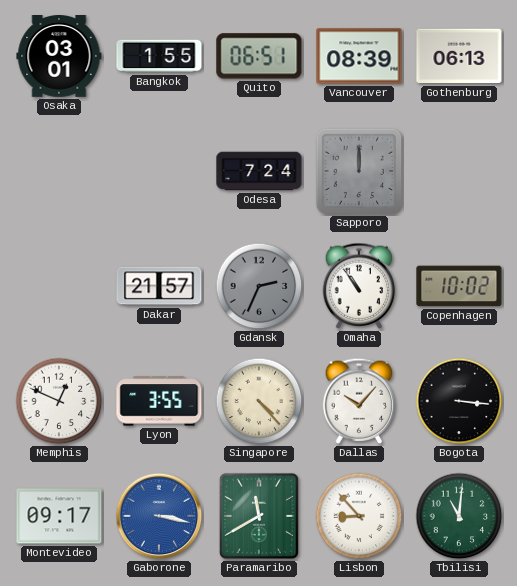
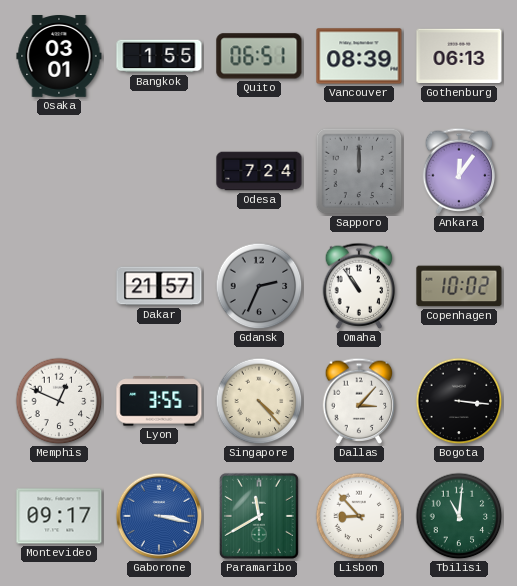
Ankara: none -> 12:06
Dallas: 10:07 -> 3:07
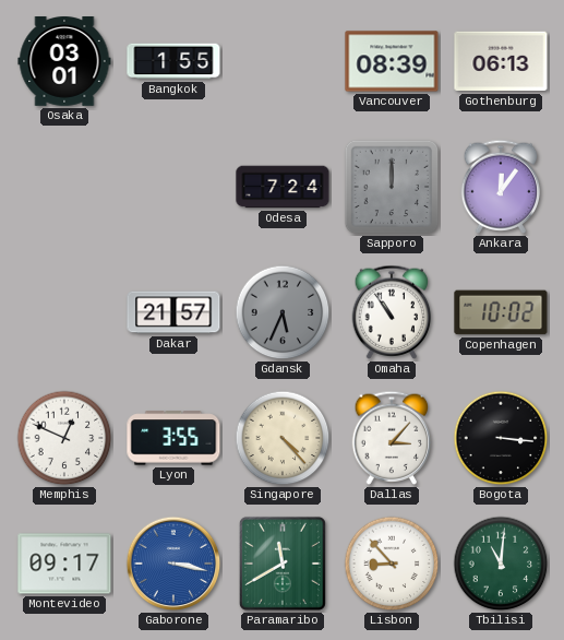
Quito: 06:51 -> none
Gdansk: 2:34 -> 5:34
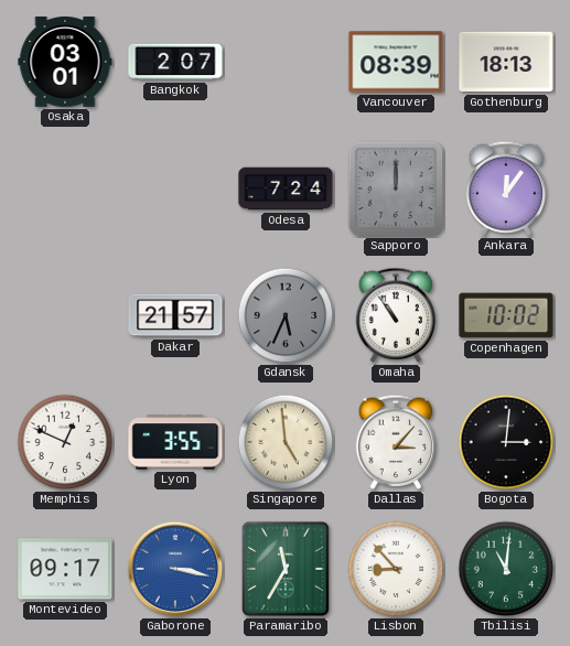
Bangkok: 1:55 -> 2:07
Gothenburg: 06:13 -> 18:13
Singapore: 4:23 -> 4:59
Bogota: 3:16 -> 3:01
Paramaribo: 11:40 -> 11:35
